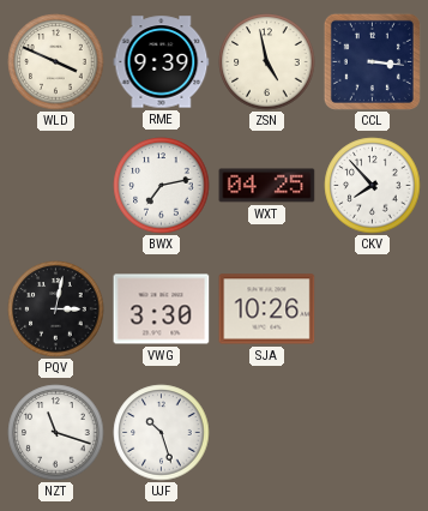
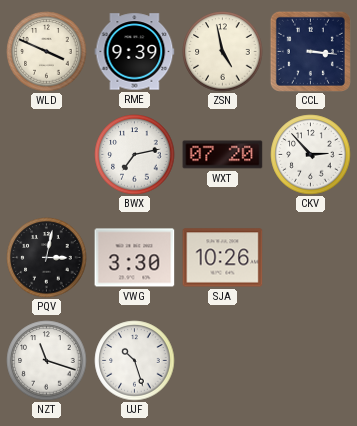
WXT: 04:25 -> 07:20
CKV: 7:53 -> 2:53
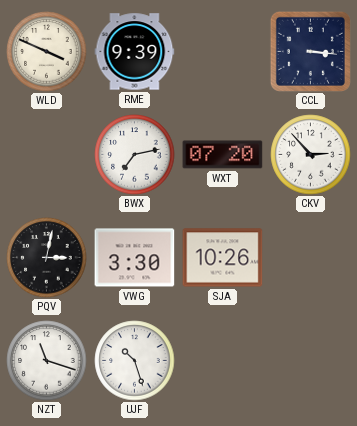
ZSN: 4:58 -> none
